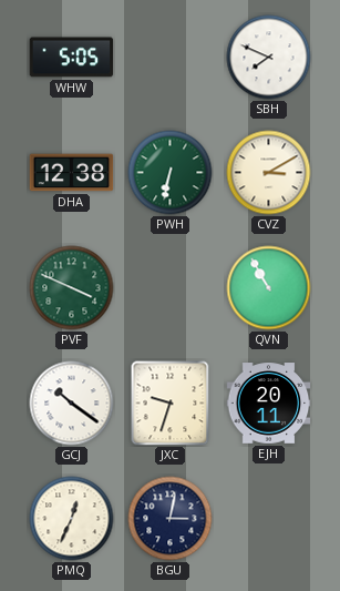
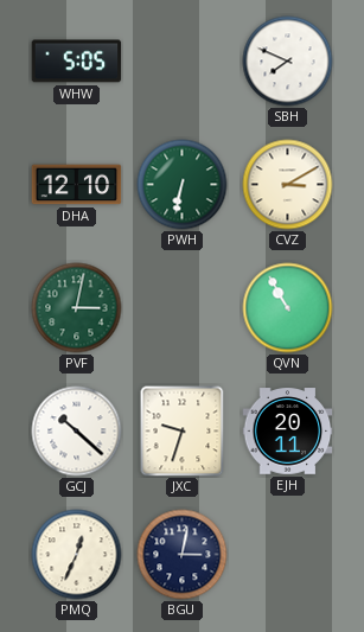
DHA: 12:38 -> 12:10
PVF: 3:49 -> 3:02
GCJ: 10:21 -> 10:22
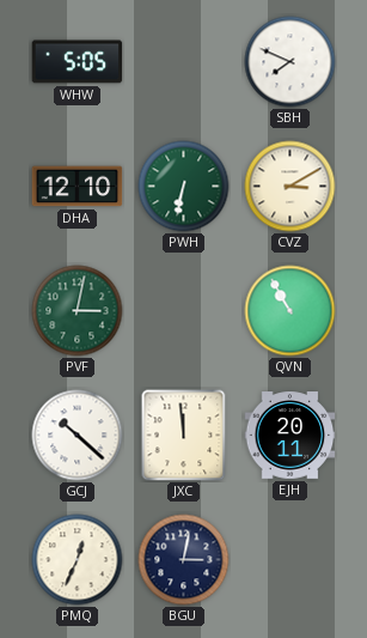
JXC: 9:33 -> 11:59
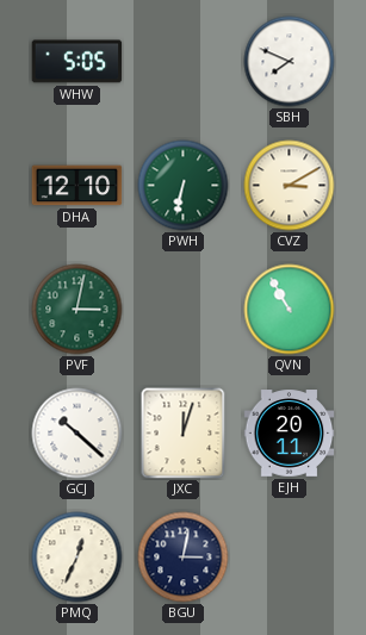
JXC: 11:59 -> 12:03
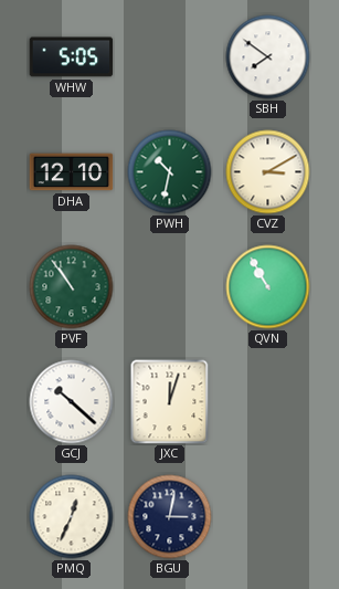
SBH: 7:49 -> 7:51
PWH: 6:32 -> 10:32
PVF: 3:02 -> 10:54
EJH: 20:11 -> none
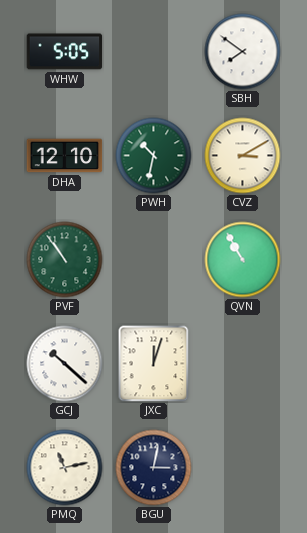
PMQ: 12:34 -> 11:13
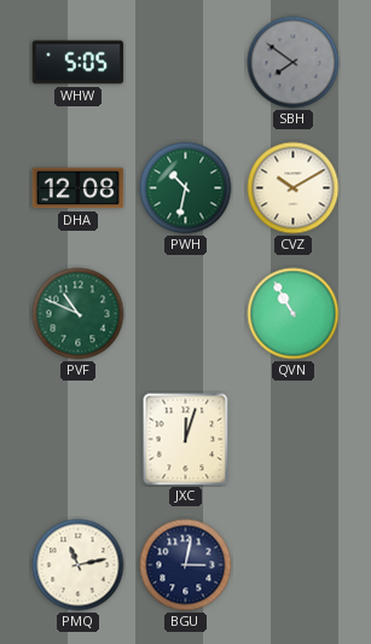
SBH dial: white -> grey
DHA: 12:10 -> 12:08
CVZ: 3:10 -> 10:10
PVF: 10:54 -> 10:49
GCJ: 10:22 -> none
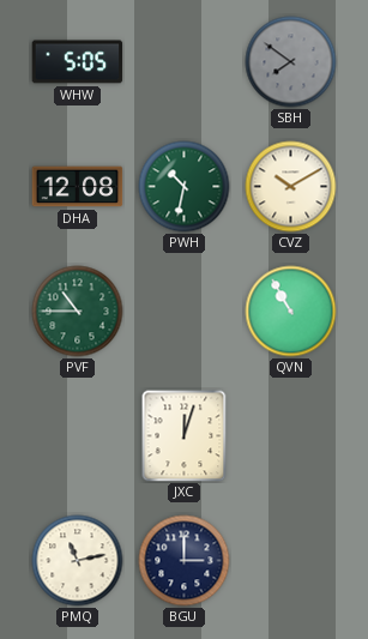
PVF: 10:49 -> 10:45
BGU: 3:02 -> 3:00
